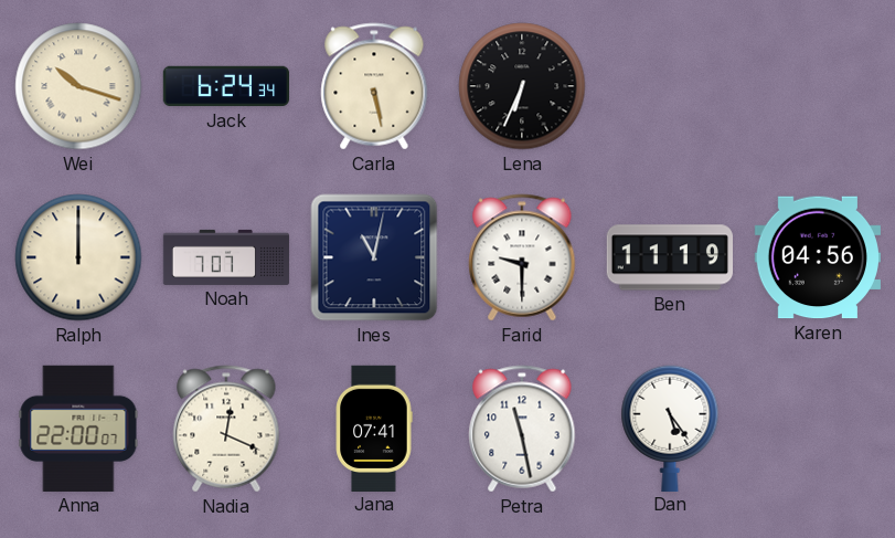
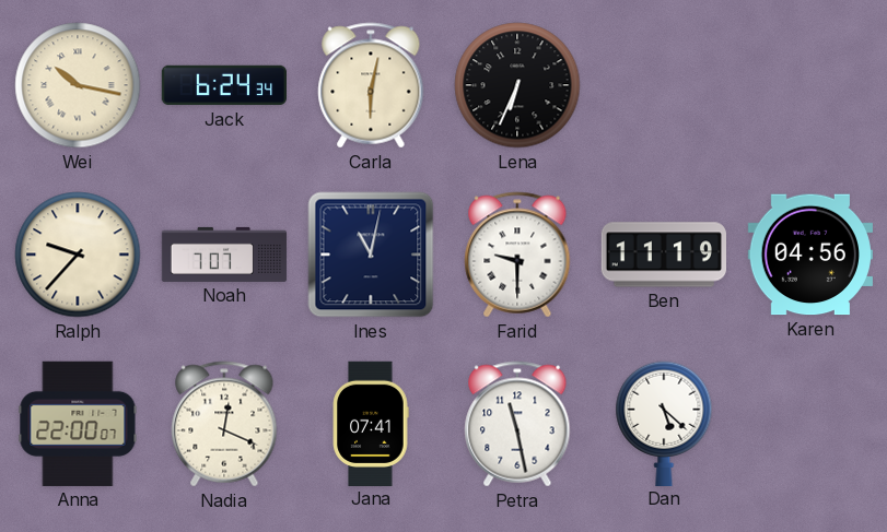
Wei: 10:18 -> 10:17
Carla: 5:28 -> 6:02
Ralph: 12:00 -> 9:37
Dan: 5:24 -> 5:22
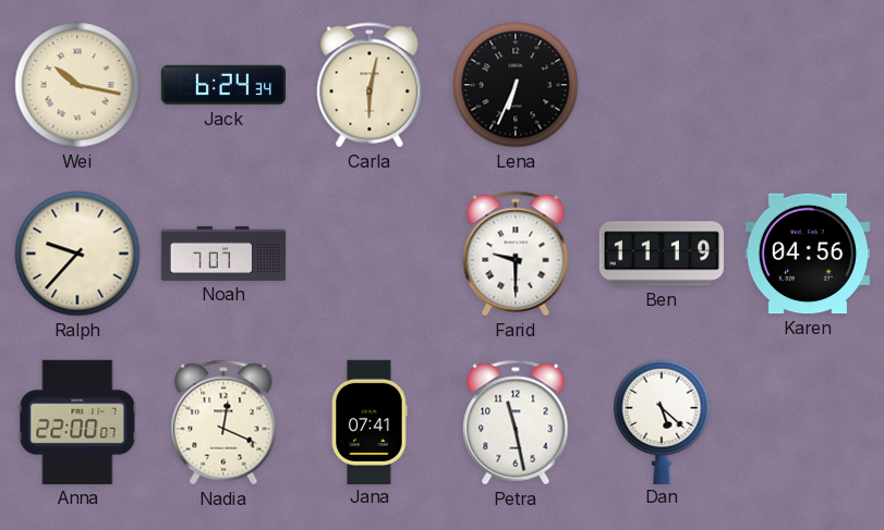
Ines: 11:02 -> none
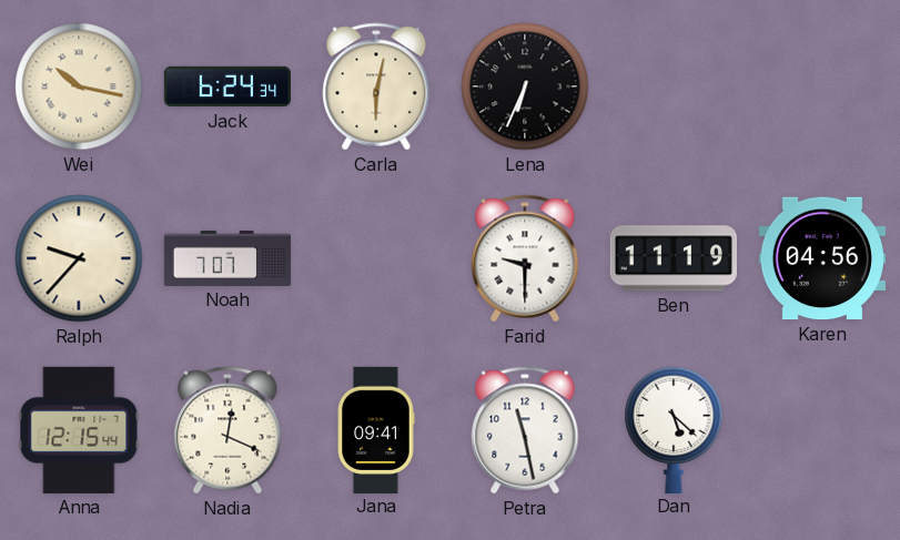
Anna: 22:00 -> 12:15
Jana: 07:41 -> 09:41
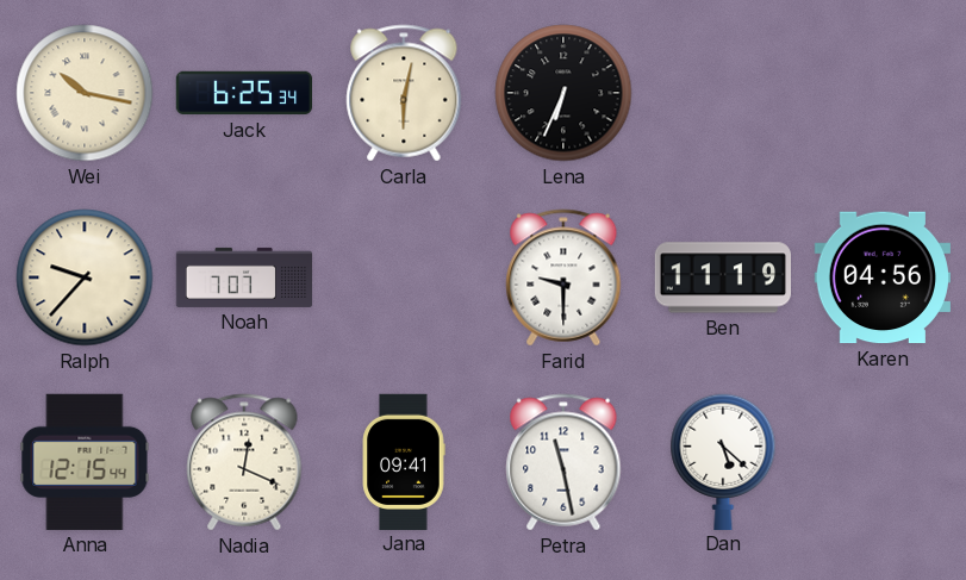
Jack: 6:24 -> 6:25
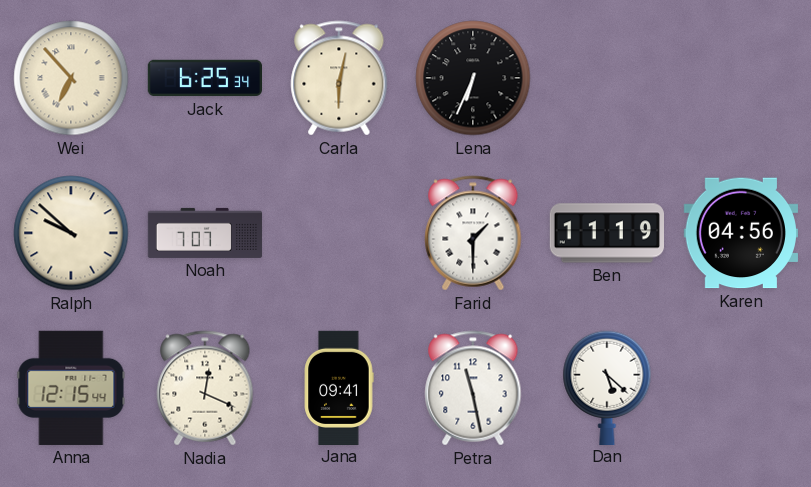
Wei: 10:17 -> 6:53
Ralph: 9:37 -> 9:52
Farid: 9:30 -> 1:30
